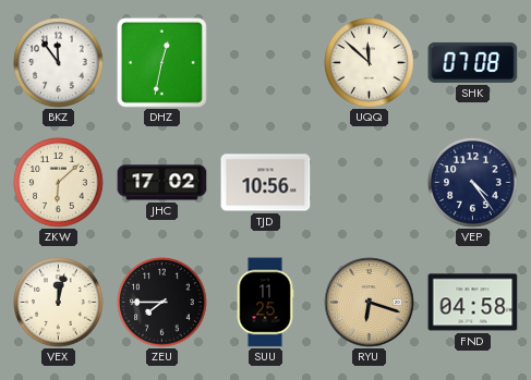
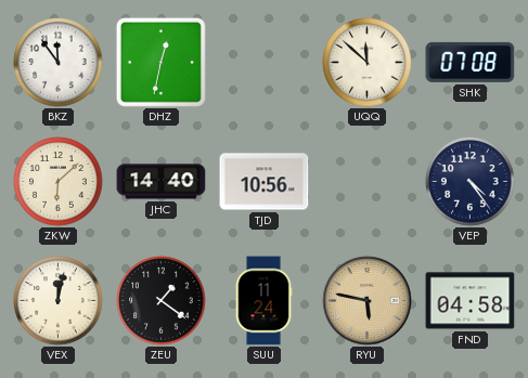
JHC: 17:02 -> 14:40
ZEU: 7:45 -> 1:21
SUU: 11:25 -> 11:24
RYU: 6:18 -> 5:47
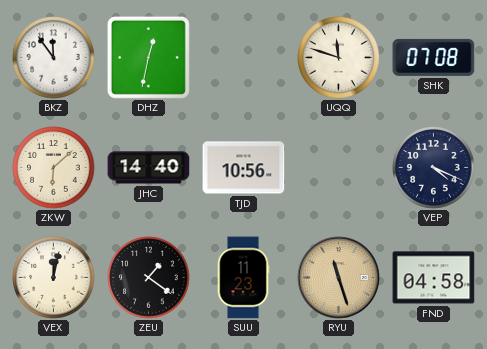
UQQ: 11:52 -> 11:48
VEP: 4:24 -> 4:19
SUU: 11:24 -> 11:23
RYU: 5:47 -> 11:27
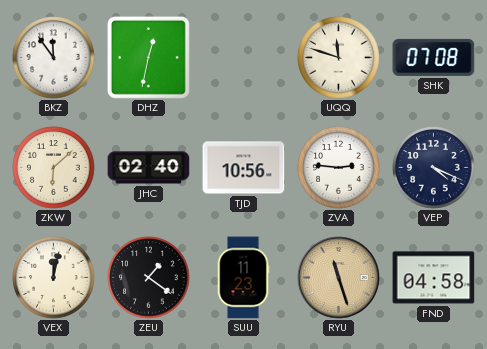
JHC: 14:40 -> 02:40
ZVA: none -> 2:46
